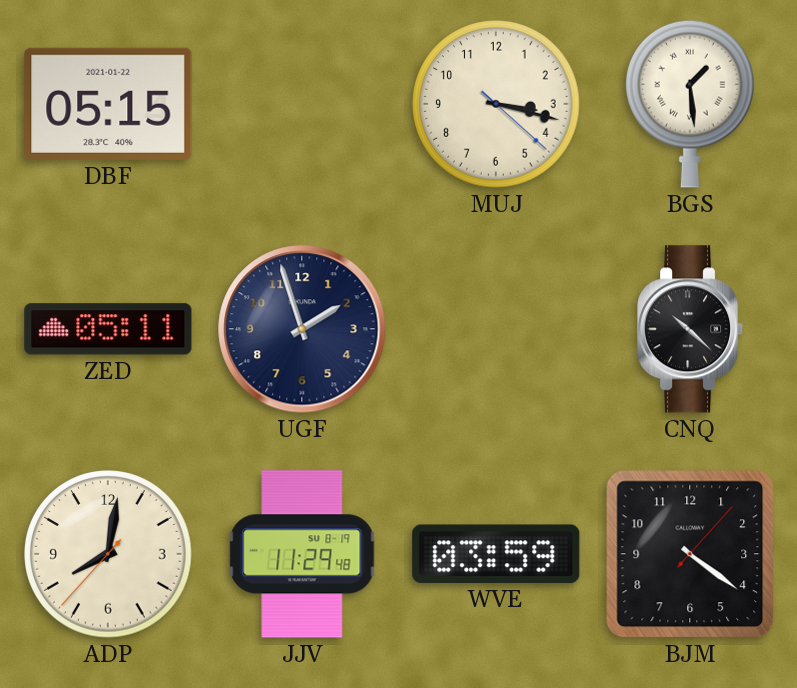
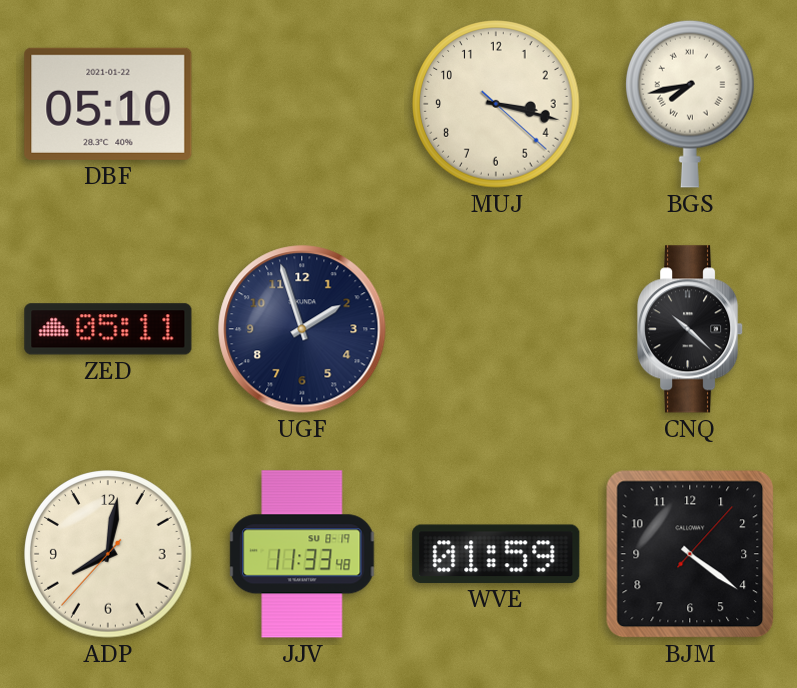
DBF: 05:15 -> 05:10
BGS: 1:29 -> 7:43
JJV: 11:29 -> 11:33
WVE: 03:59 -> 01:59
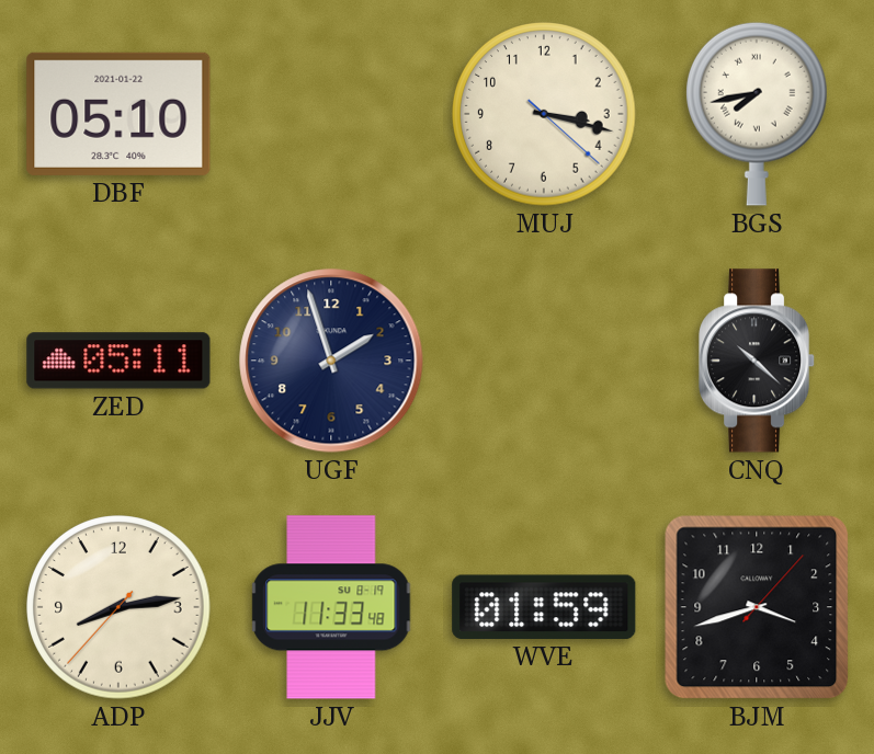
ADP: 8:01 -> 8:13
BJM: 4:21 -> 3:42
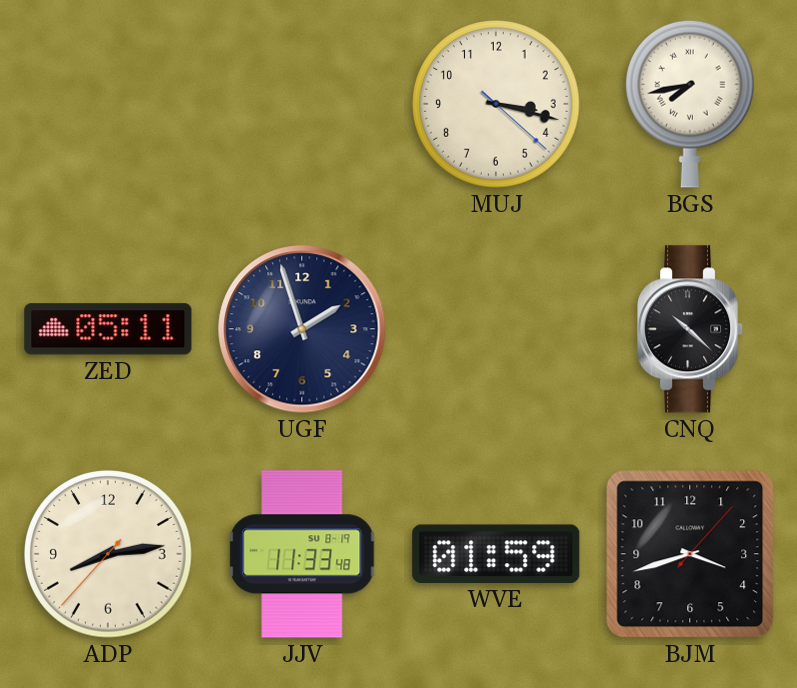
DBF: 05:10 -> none
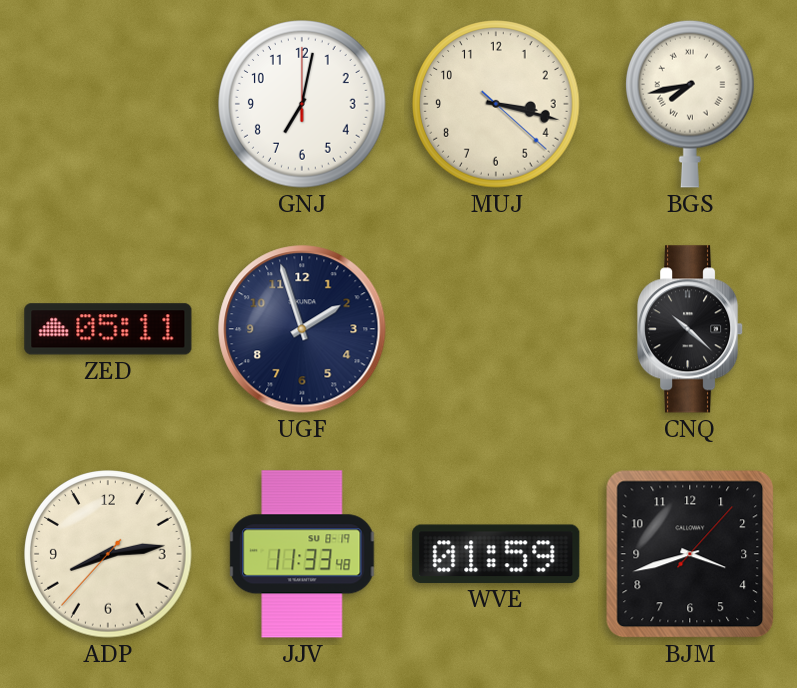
GNJ: none -> 7:02
